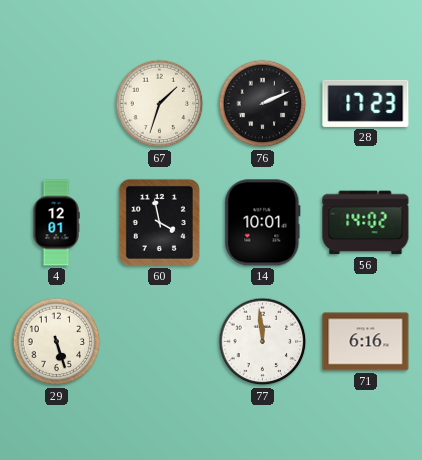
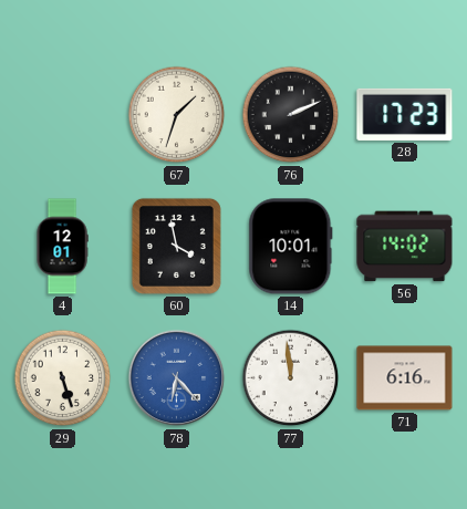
78: none -> 6:23
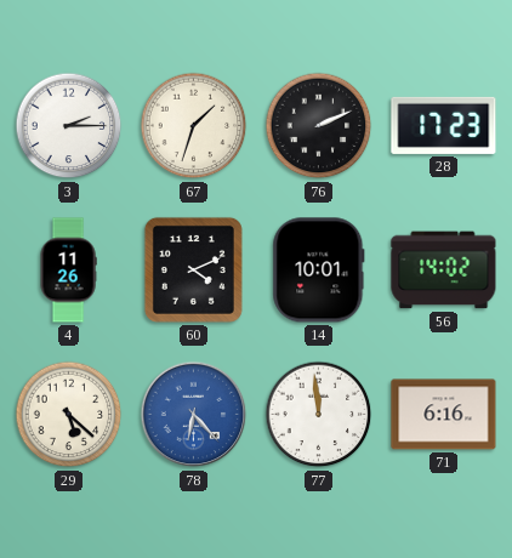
3: none -> 2:15
4: 12:01 -> 11:26
60: 3:58 -> 4:11
29: 5:27 -> 5:22
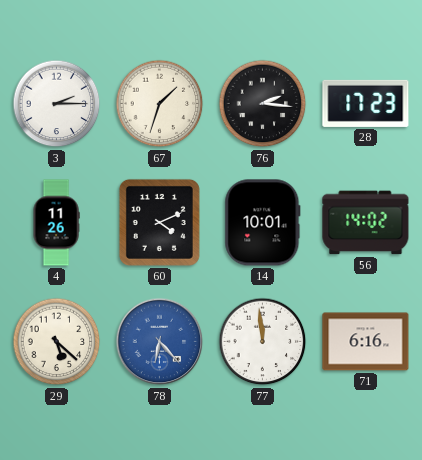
76: 2:11 -> 2:16
